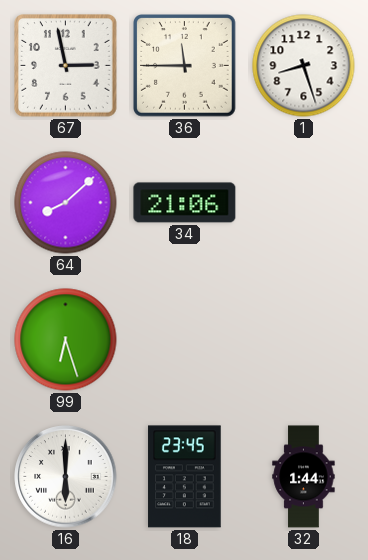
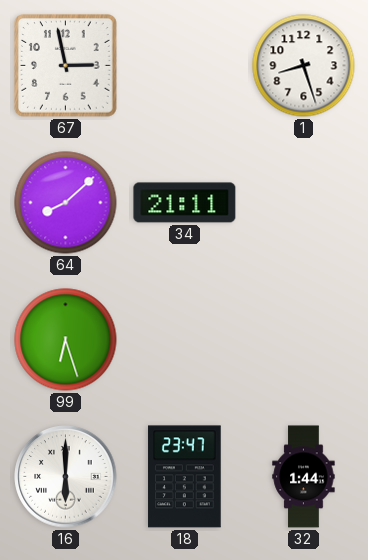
36: 11:45 -> none
34: 21:06 -> 21:11
18: 23:45 -> 23:47
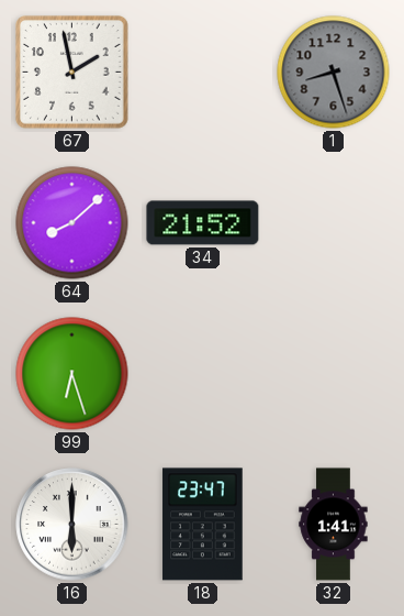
67: 2:58 -> 1:58
1 dial: white -> grey
34: 21:11 -> 21:52
32: 1:44 -> 1:41
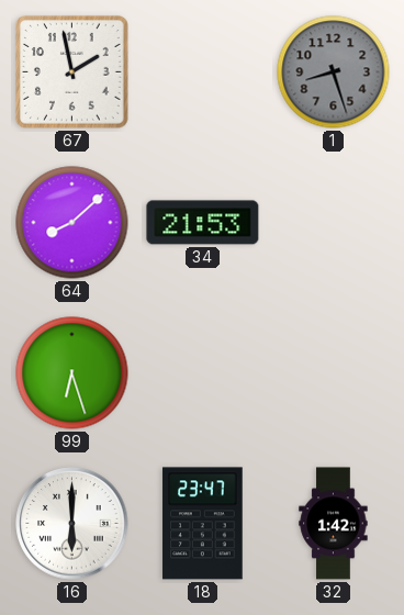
34: 21:52 -> 21:53
32: 1:41 -> 1:42
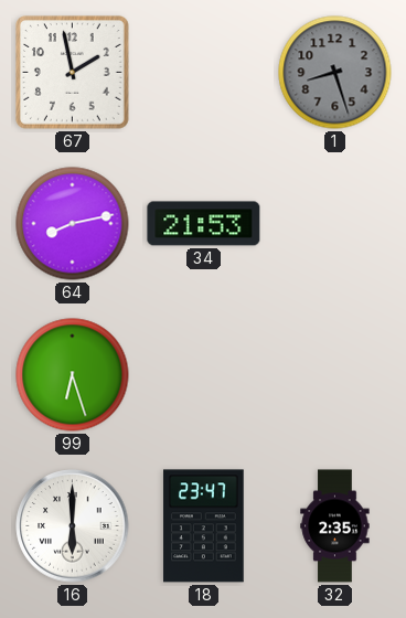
64: 8:08 -> 8:13
32: 1:42 -> 2:35
